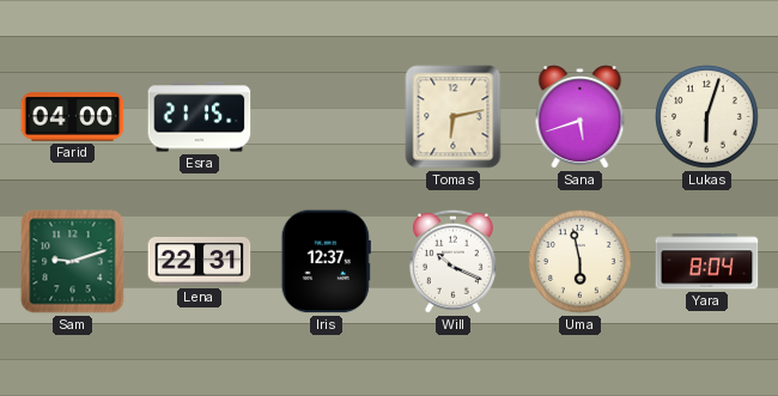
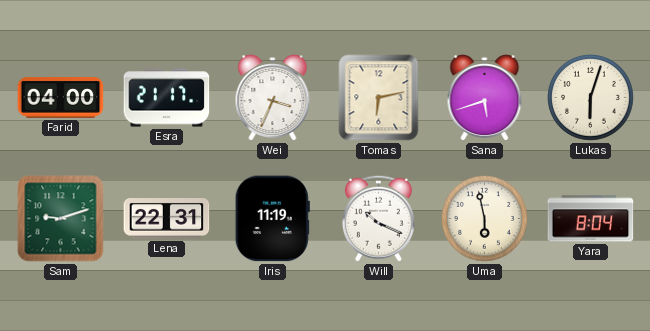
Esra: 21:15 -> 21:17
Wei: none -> 3:34
Iris: 12:37 -> 11:19
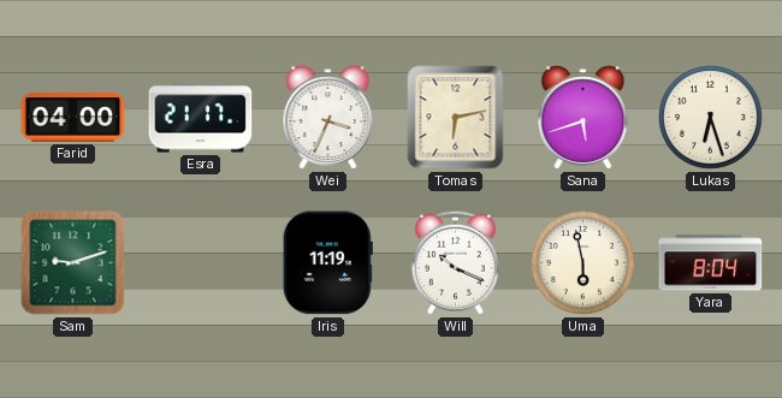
Lukas: 6:03 -> 6:27
Lena: 22:31 -> none
